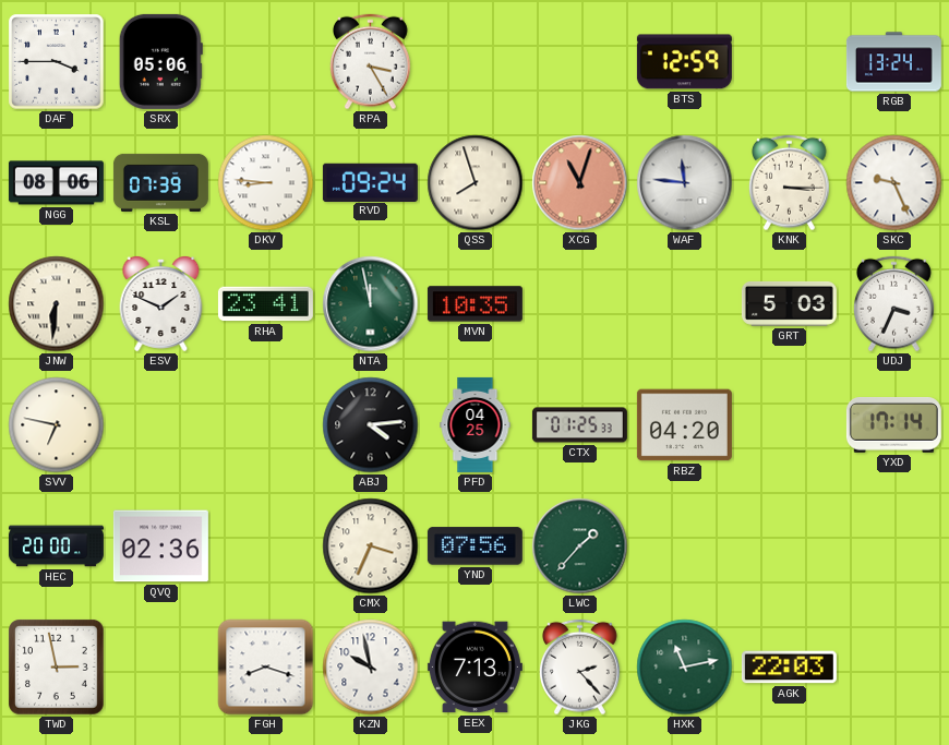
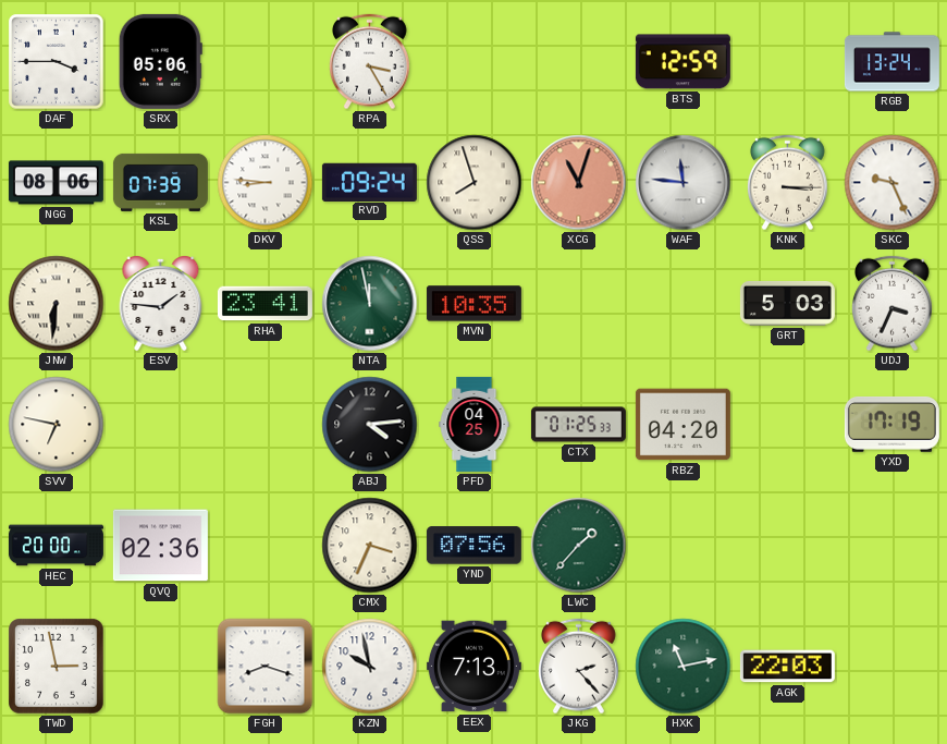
ESV: 1:49 -> 1:46
YXD: 17:14 -> 17:19
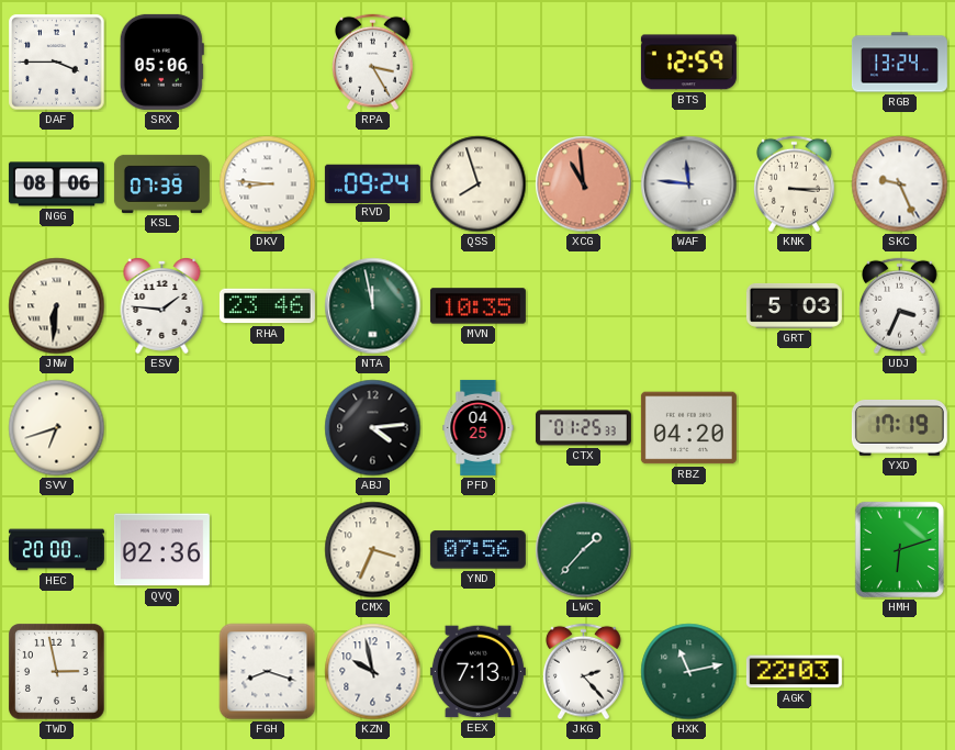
XCG: 11:03 -> 10:59
RHA: 23:41 -> 23:46
SVV: 6:47 -> 6:42
HMH: none -> 6:12
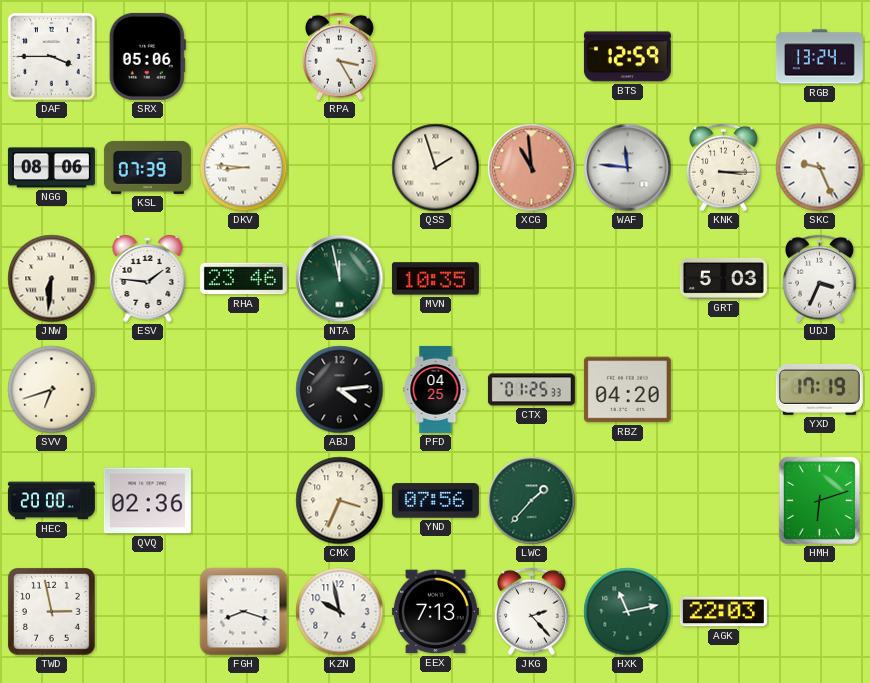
RVD: 09:24 -> none
QSS: 7:57 -> 1:57
